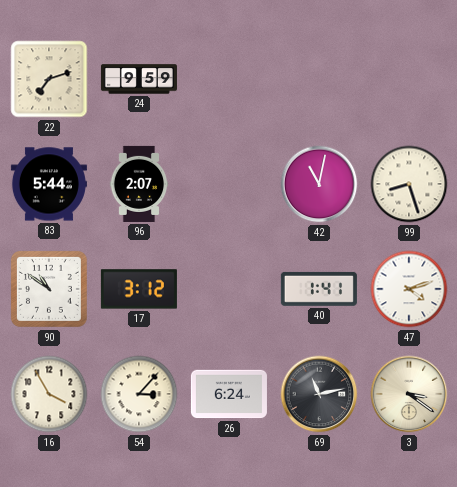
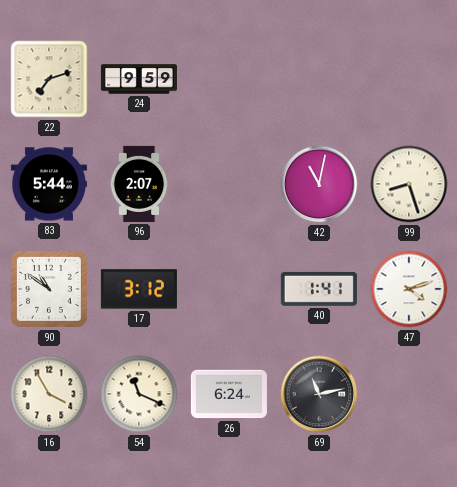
54: 3:07 -> 11:19
3: 3:21 -> none
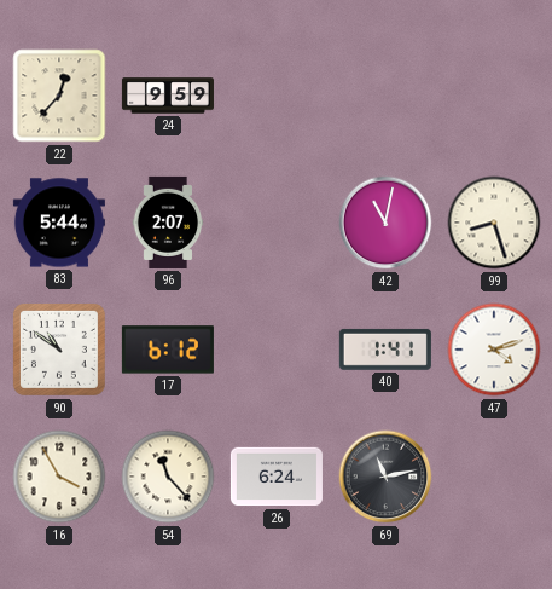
22: 7:12 -> 12:37
17: 3:12 -> 6:12
54: 11:19 -> 11:23
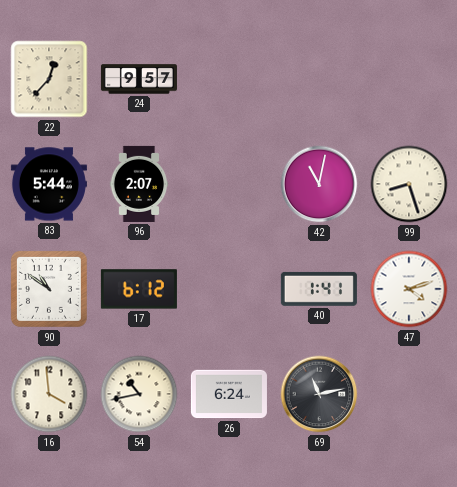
24: 9:59 -> 9:57
16: 3:55 -> 3:59
54: 11:23 -> 10:43
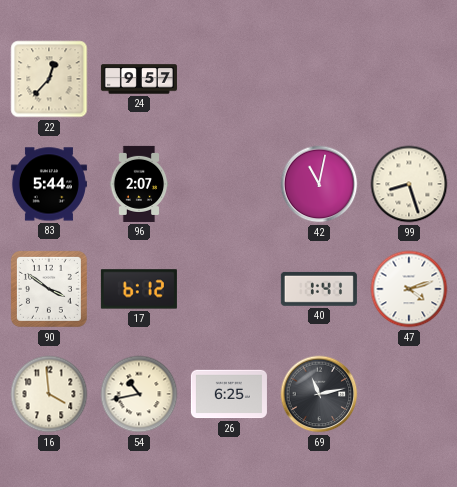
90: 10:51 -> 3:51
26: 6:24 -> 6:25
